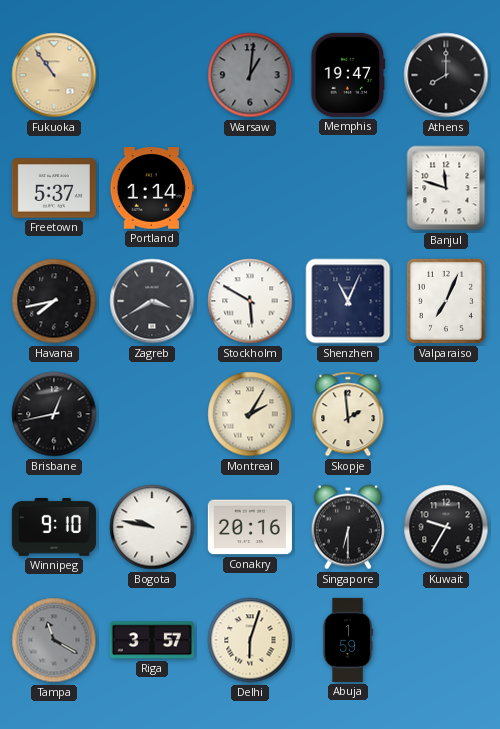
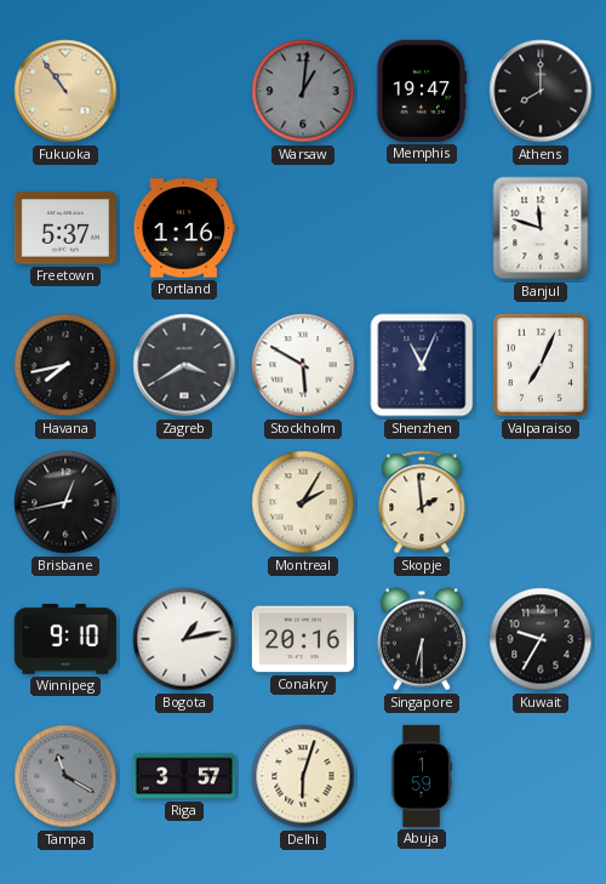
Portland: 1:14 -> 1:16
Bogota: 9:47 -> 1:13
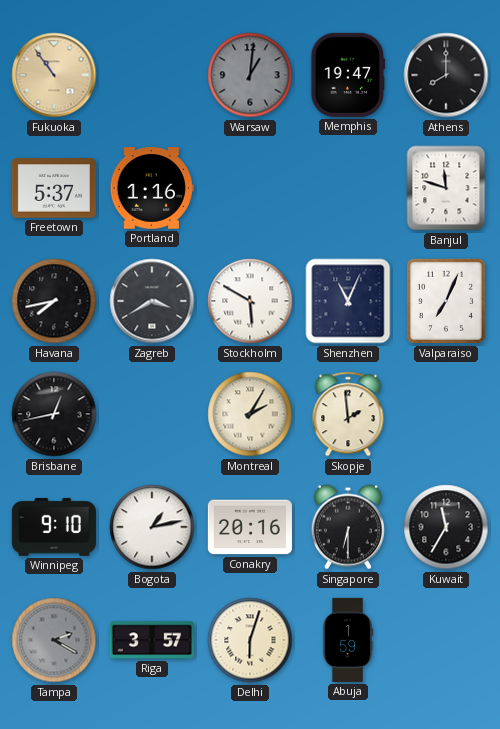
Kuwait: 9:35 -> 11:35
Tampa: 11:20 -> 2:20
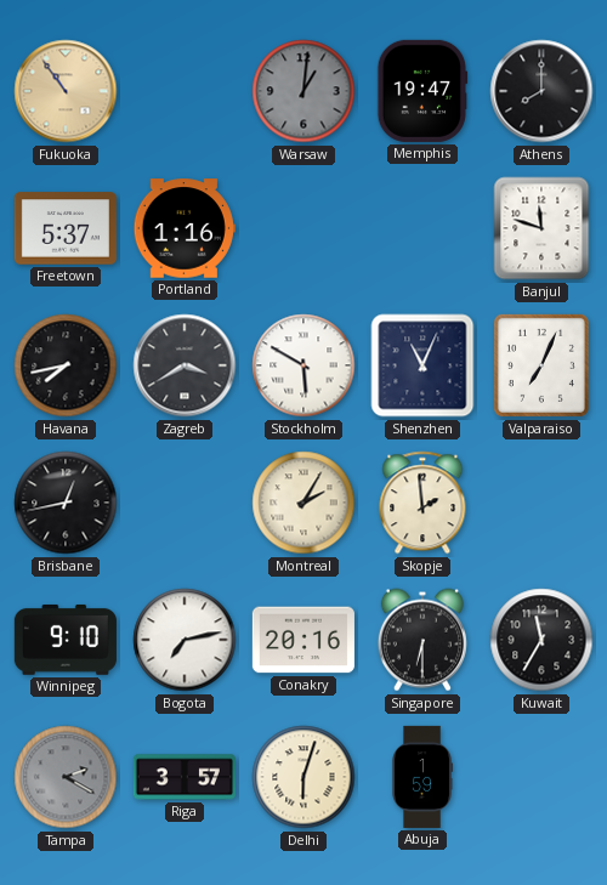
Bogota: 1:13 -> 7:13
